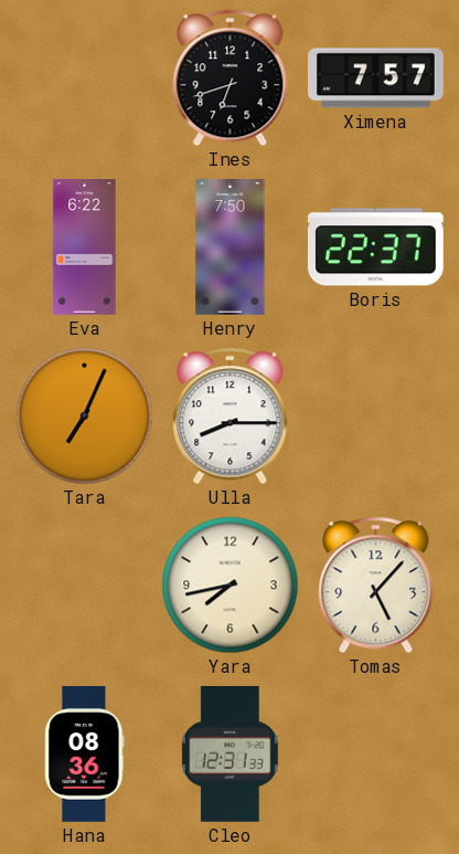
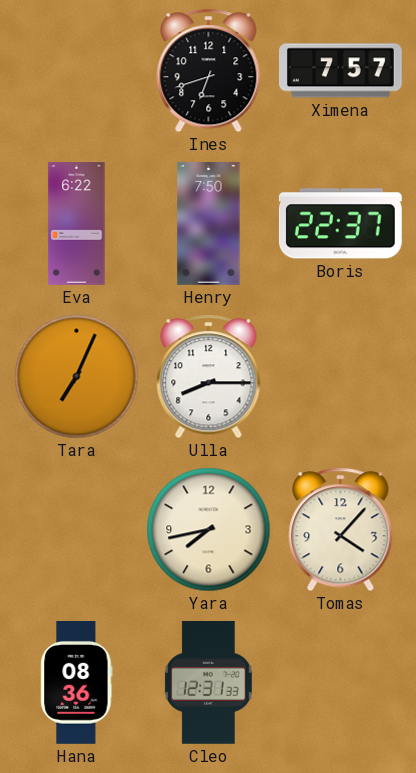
Tomas: 5:07 -> 4:07
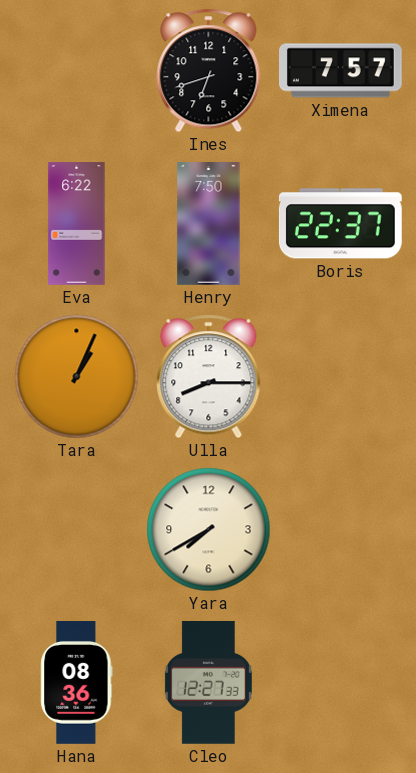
Tara: 7:04 -> 1:04
Yara: 7:43 -> 7:40
Tomas: 4:07 -> none
Cleo: 12:31 -> 12:27
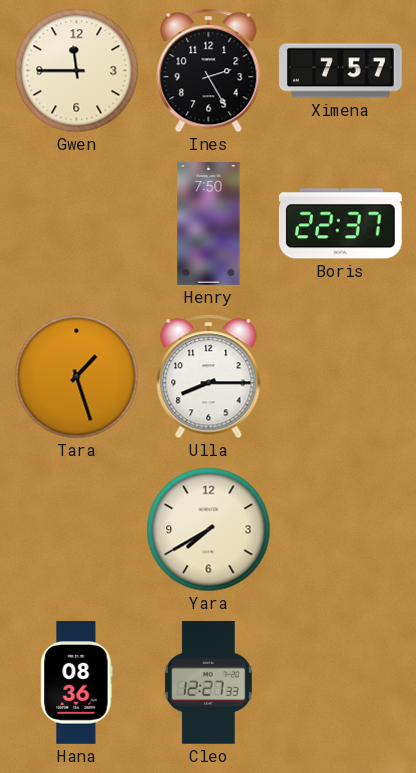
Gwen: none -> 11:45
Ines: 6:42 -> 2:25
Eva: 6:22 -> none
Tara: 1:04 -> 1:27
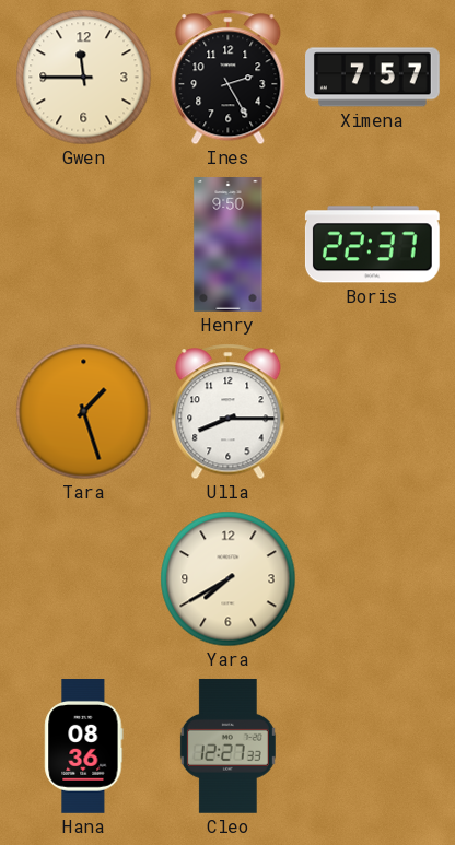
Henry: 7:50 -> 9:50
